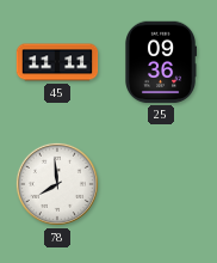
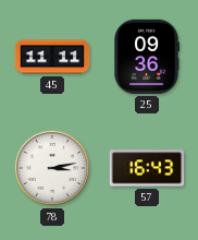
78: 7:59 -> 3:13
57: none -> 16:43
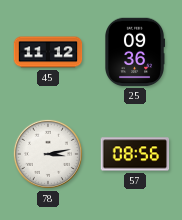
45: 11:11 -> 11:12
57: 16:43 -> 08:56
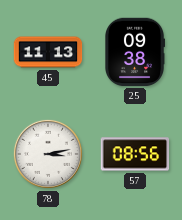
45: 11:12 -> 11:13
25: 09:36 -> 09:38
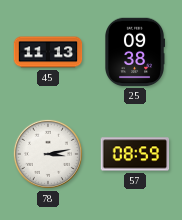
57: 08:56 -> 08:59
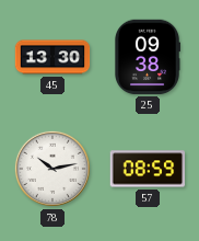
45: 11:13 -> 13:30
78: 3:13 -> 10:13
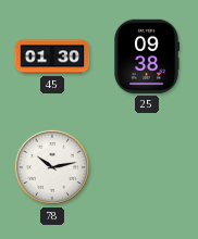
45: 13:30 -> 01:30
57: 08:59 -> none
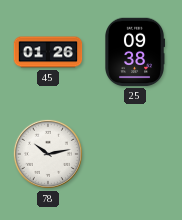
45: 01:30 -> 01:26
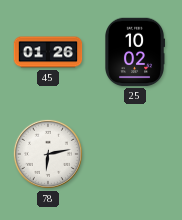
25: 09:38 -> 10:02
78: 10:13 -> 6:13
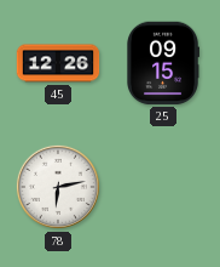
45: 01:26 -> 12:26
25: 10:02 -> 09:15
